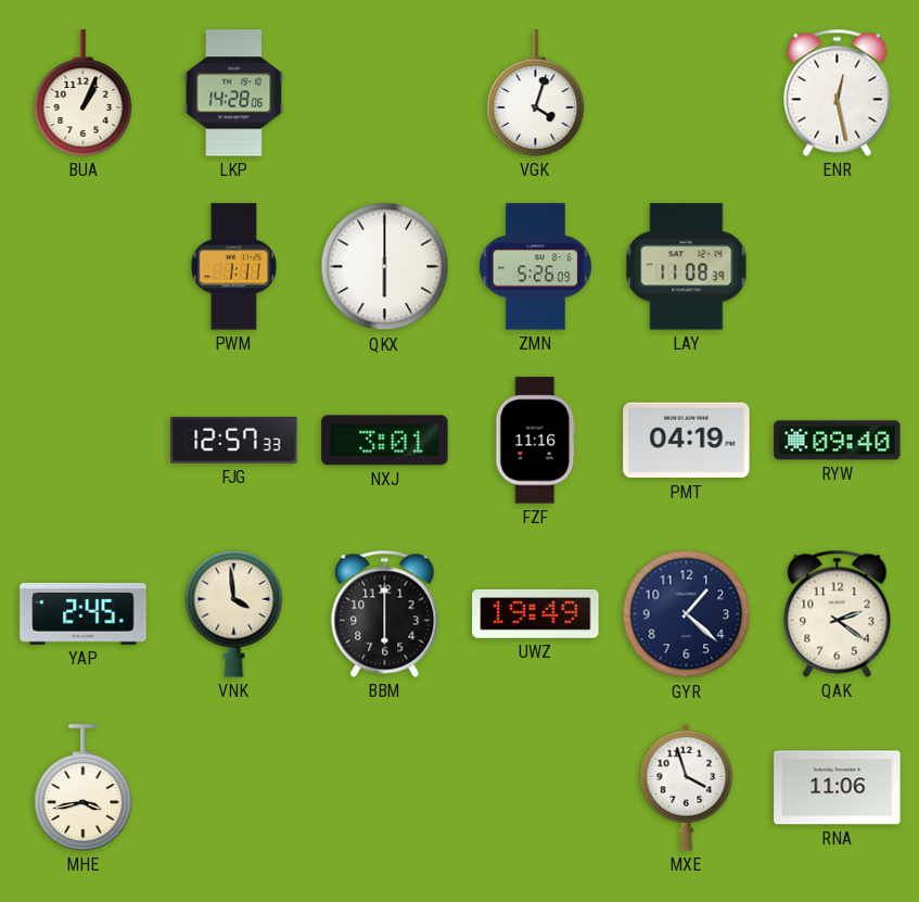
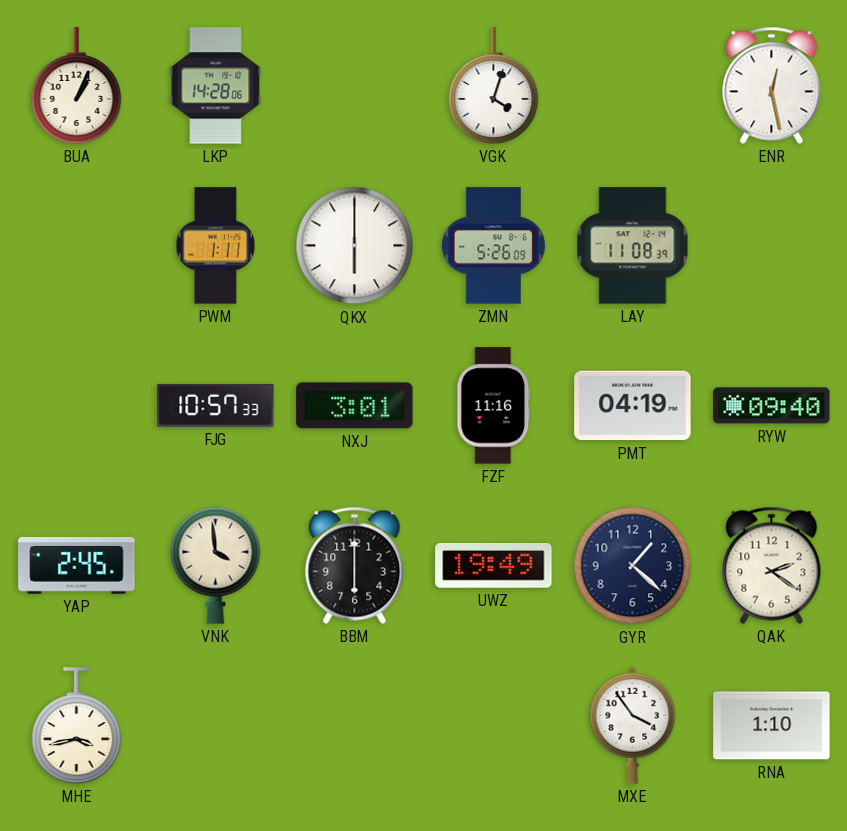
FJG: 12:57 -> 10:57
MXE: 3:57 -> 3:54
RNA: 11:06 -> 1:10
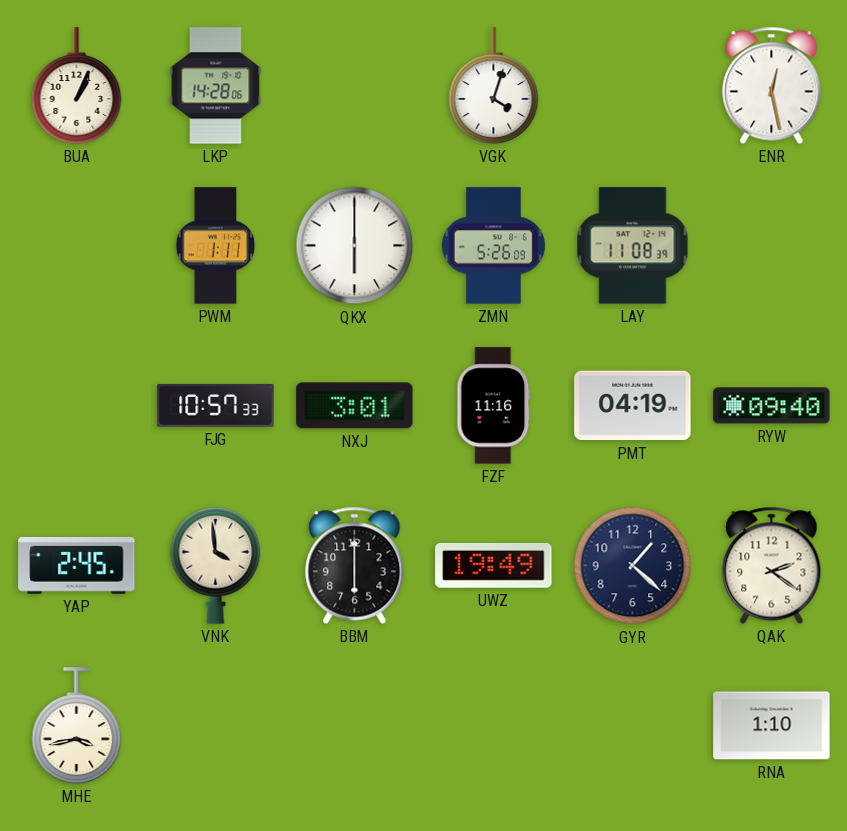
MXE: 3:54 -> none
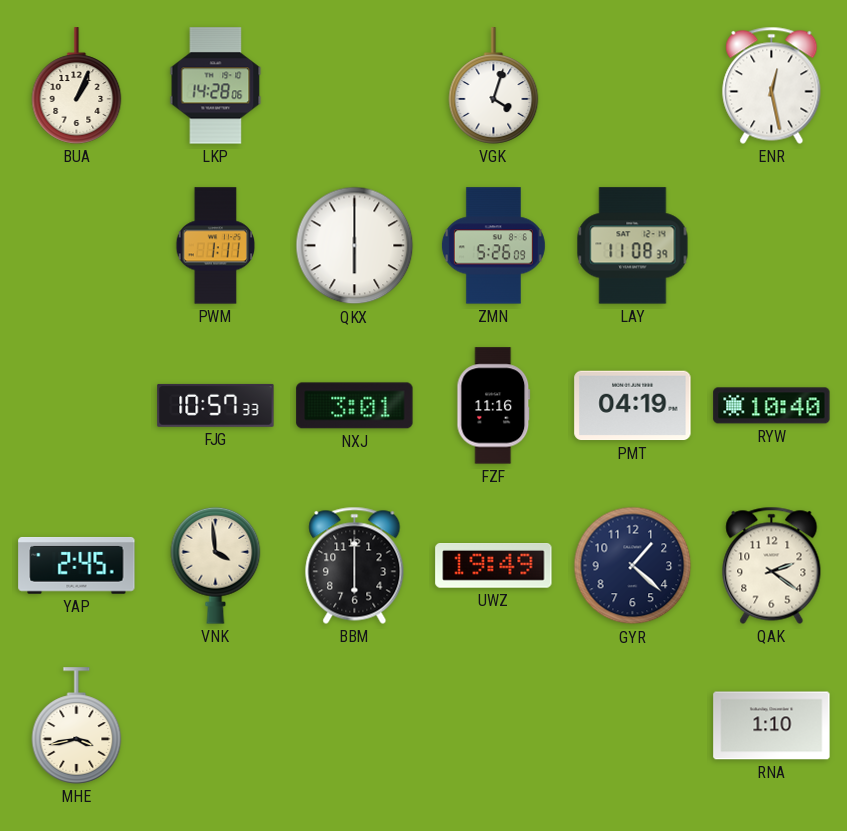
RYW: 09:40 -> 10:40
